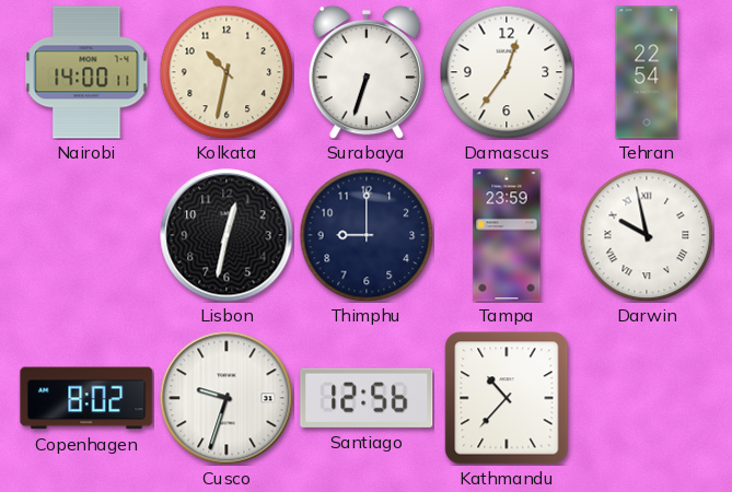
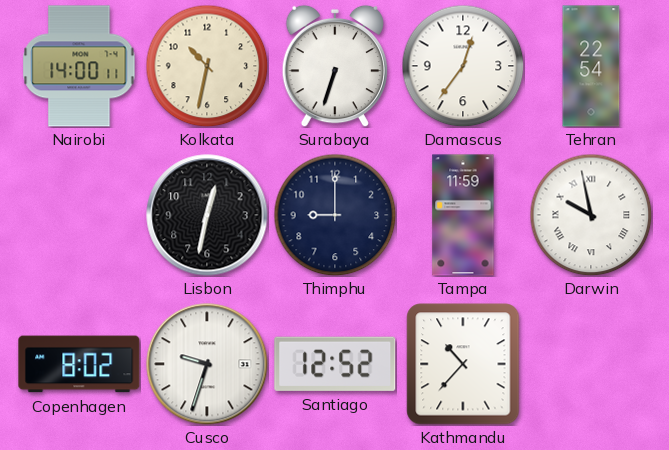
Tampa: 23:59 -> 11:59
Santiago: 12:56 -> 12:52
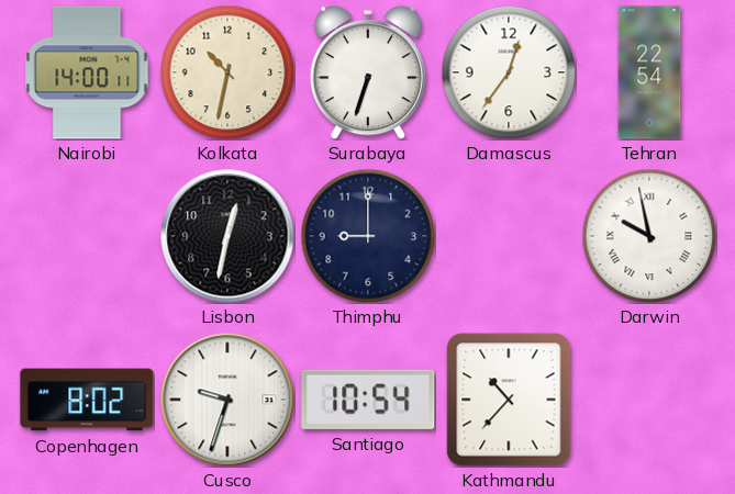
Tampa: 11:59 -> none
Santiago: 12:52 -> 10:54
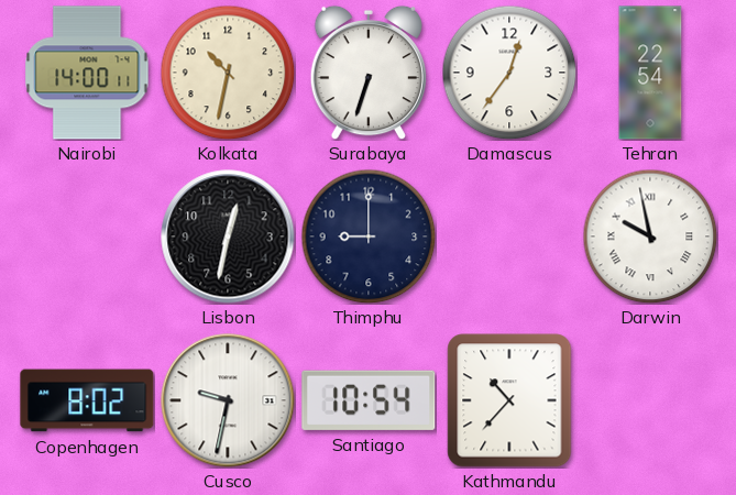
Cusco: 9:33 -> 9:32
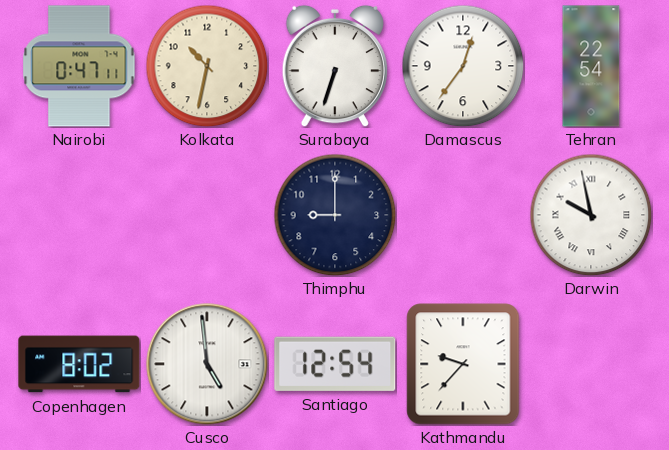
Nairobi: 14:00 -> 0:47
Lisbon: 12:32 -> none
Cusco: 9:32 -> 4:59
Santiago: 10:54 -> 12:54
Kathmandu: 10:37 -> 9:37
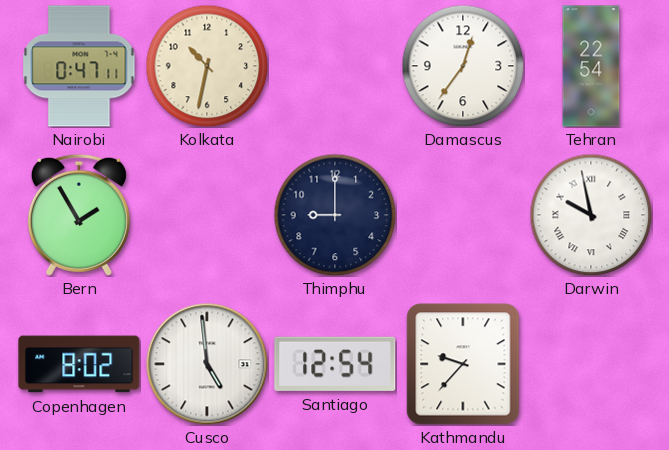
Surabaya: 6:33 -> none
Bern: none -> 1:55
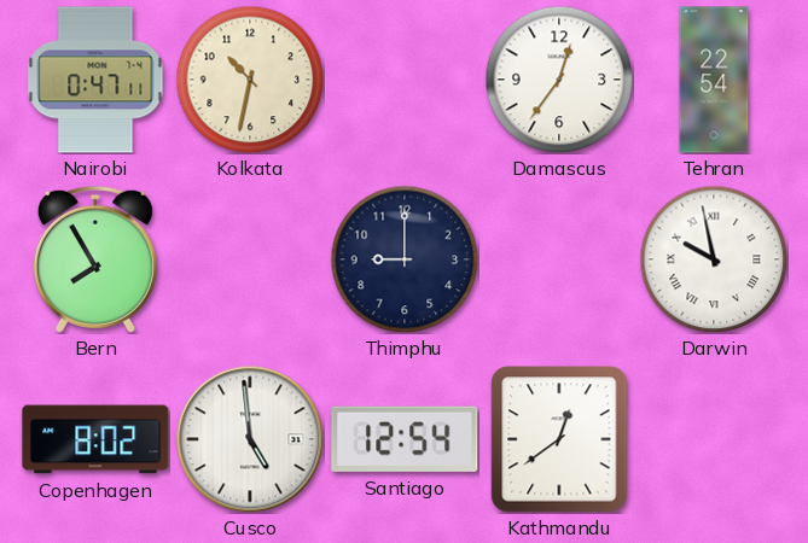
Bern: 1:55 -> 7:55
Kathmandu: 9:37 -> 12:39
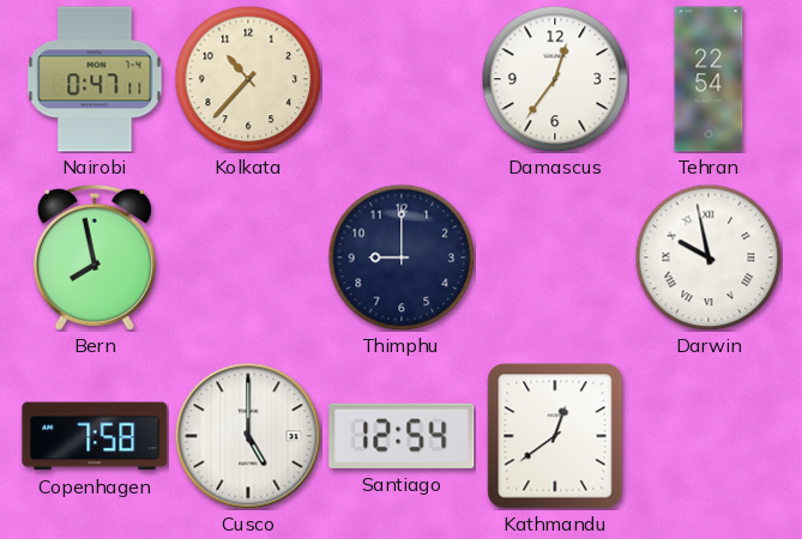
Kolkata: 10:32 -> 10:37
Bern: 7:55 -> 7:58
Copenhagen: 8:02 -> 7:58
Cusco: 4:59 -> 5:00
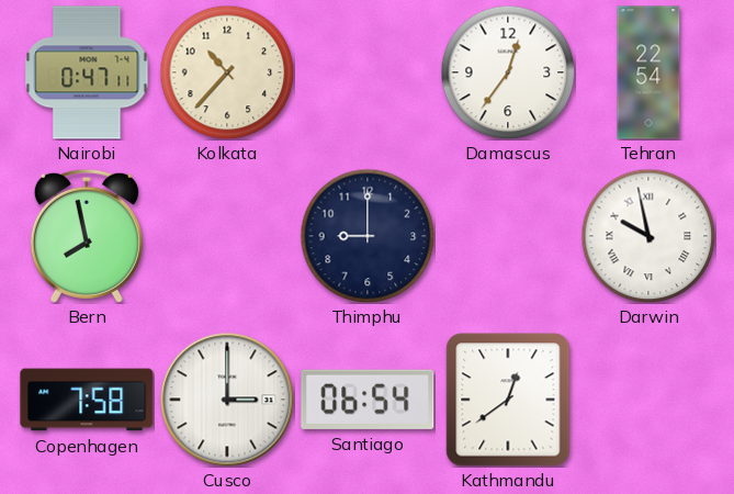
Cusco: 5:00 -> 3:00
Santiago: 12:54 -> 06:54
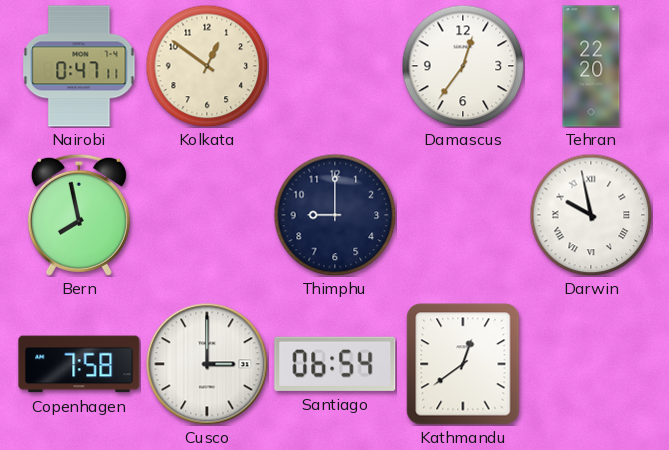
Kolkata: 10:37 -> 12:51
Tehran: 22:54 -> 22:20
